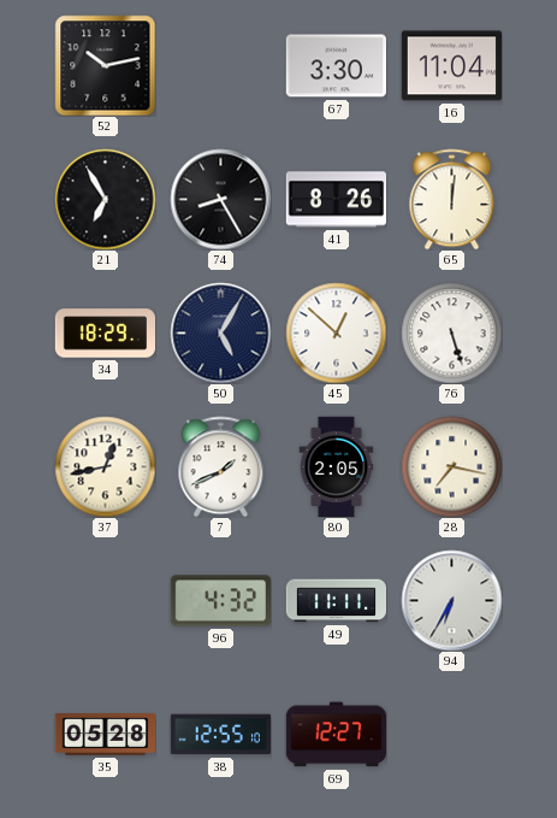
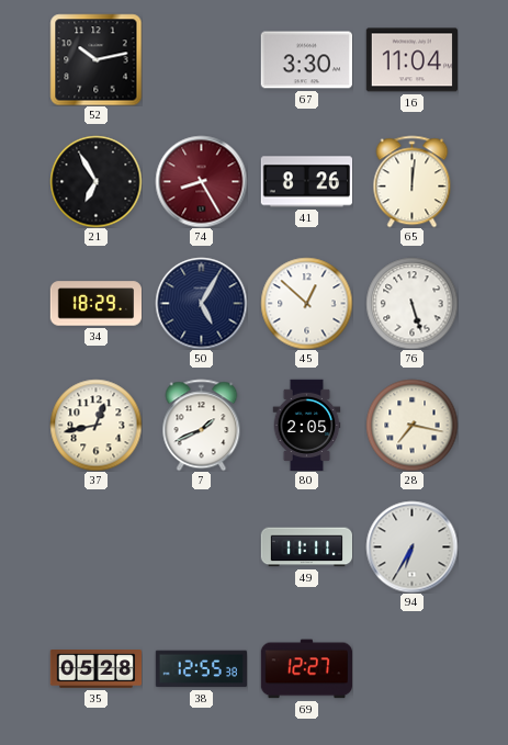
74 dial: black -> burgundy
96: 4:32 -> none
38: 12:55:10 -> 12:55:38
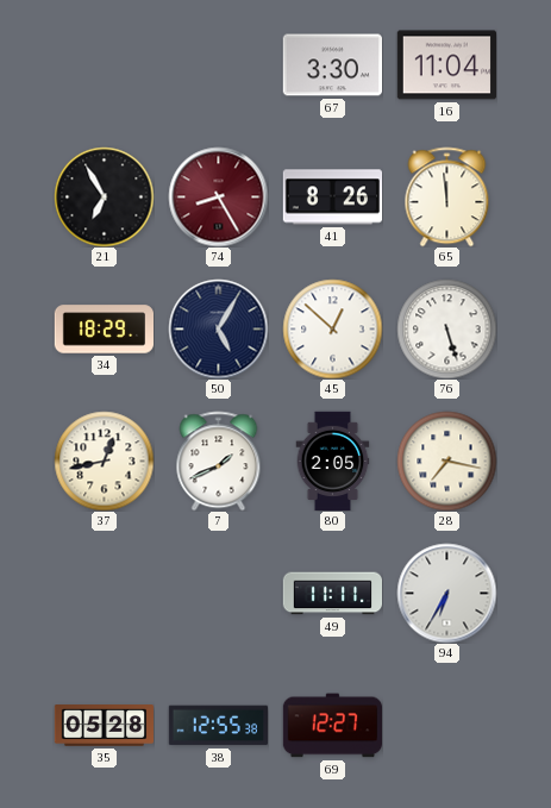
52: 10:13 -> none
65: 12:01 -> 11:59
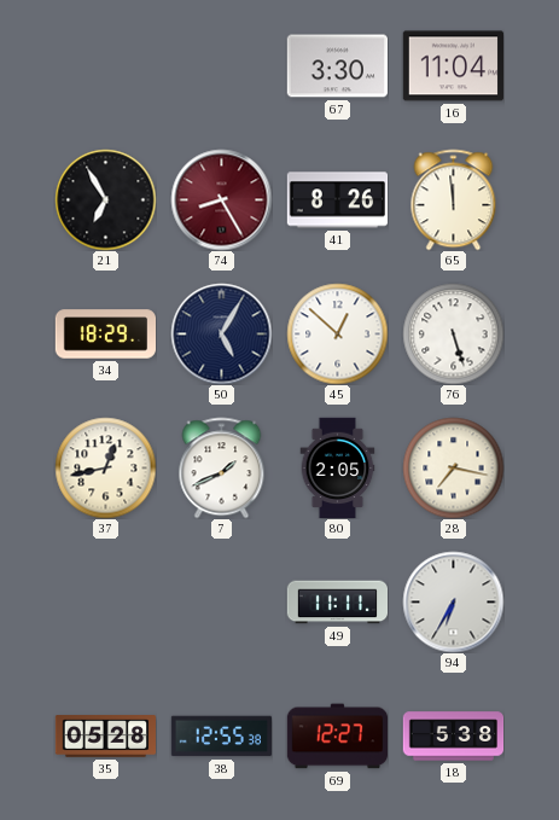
18: none -> 5:38
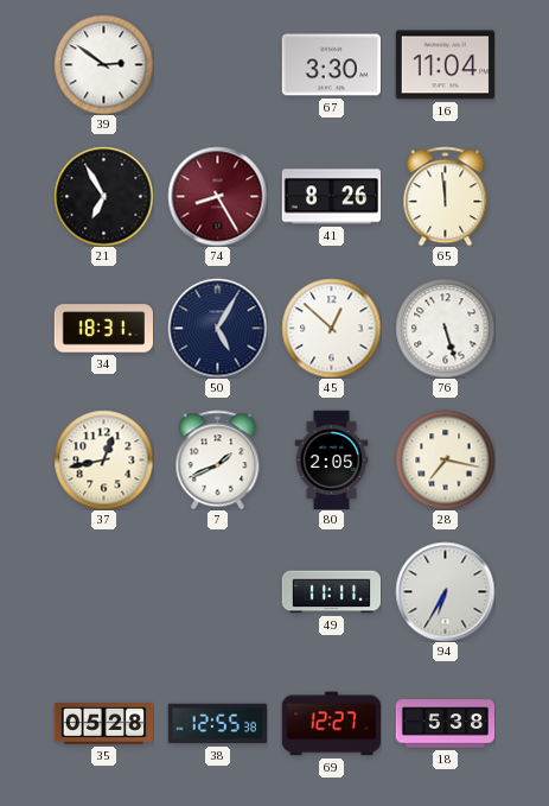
39: none -> 2:51
34: 18:29 -> 18:31
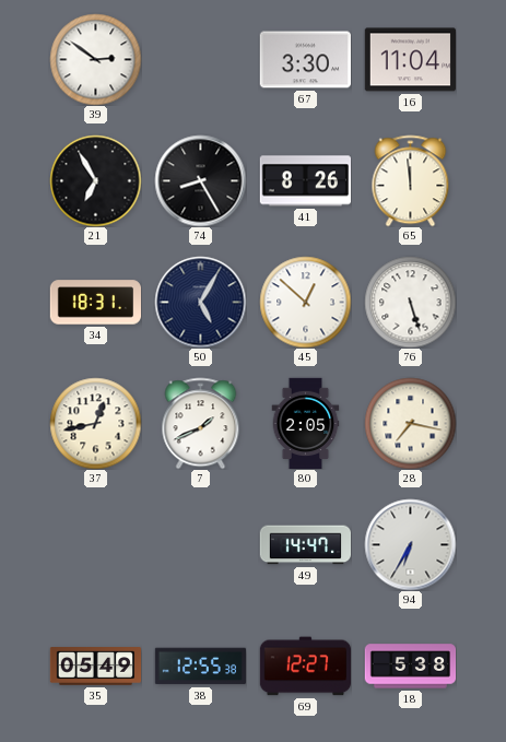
74 dial: burgundy -> black
49: 11:11 -> 14:47
35: 05:28 -> 05:49
